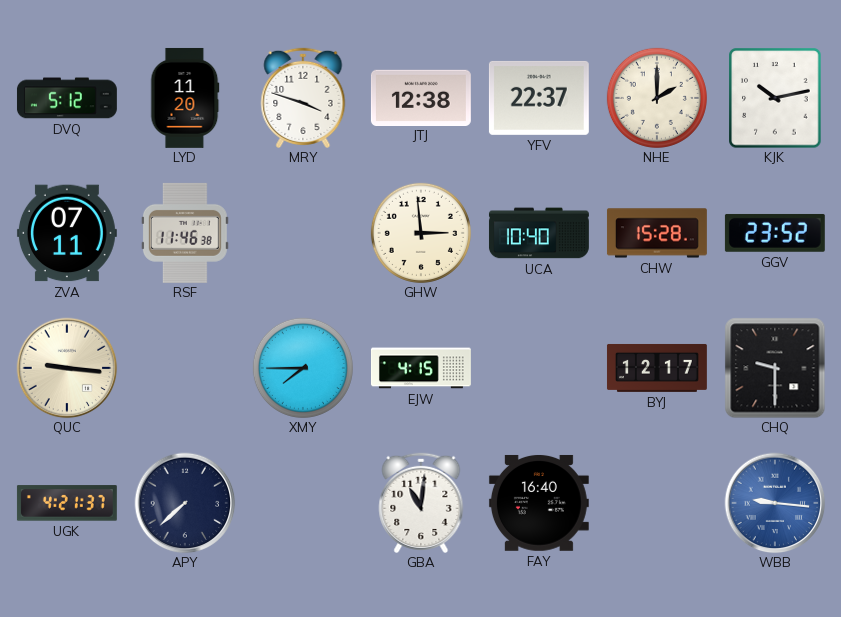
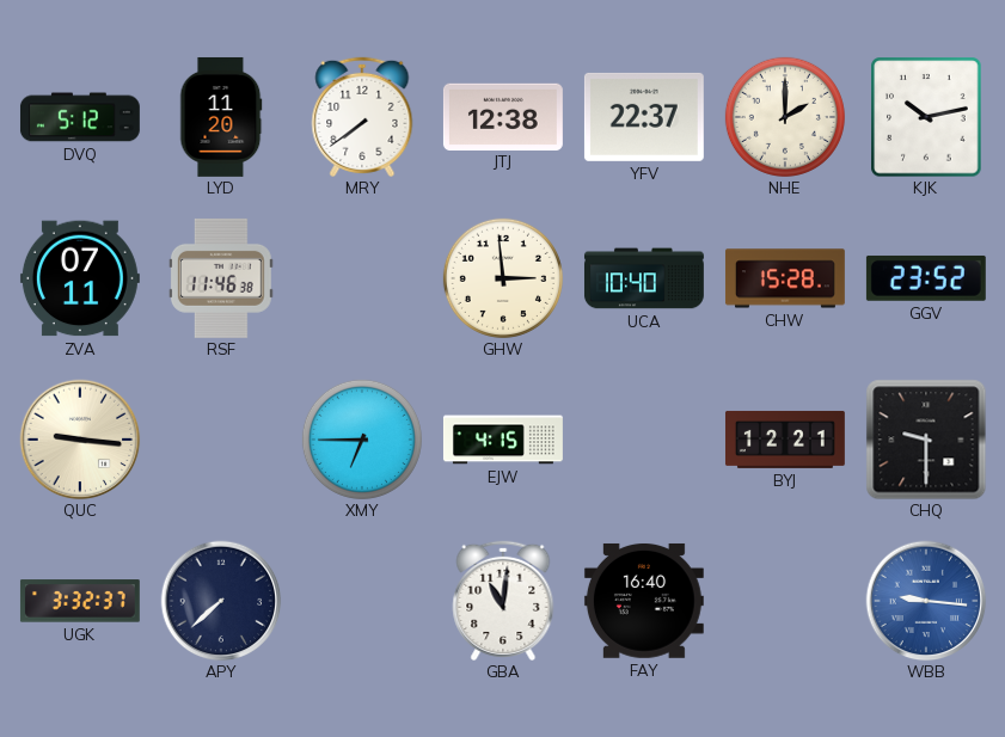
MRY: 3:48 -> 7:39
XMY: 7:45 -> 6:45
BYJ: 12:17 -> 12:21
UGK: 4:21 -> 3:32
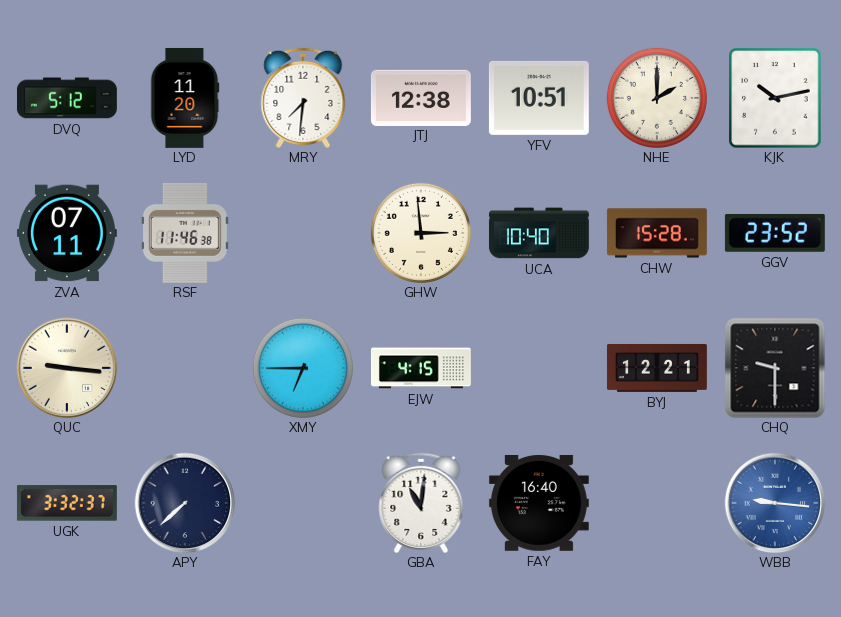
MRY: 7:39 -> 7:31
YFV: 22:37 -> 10:51
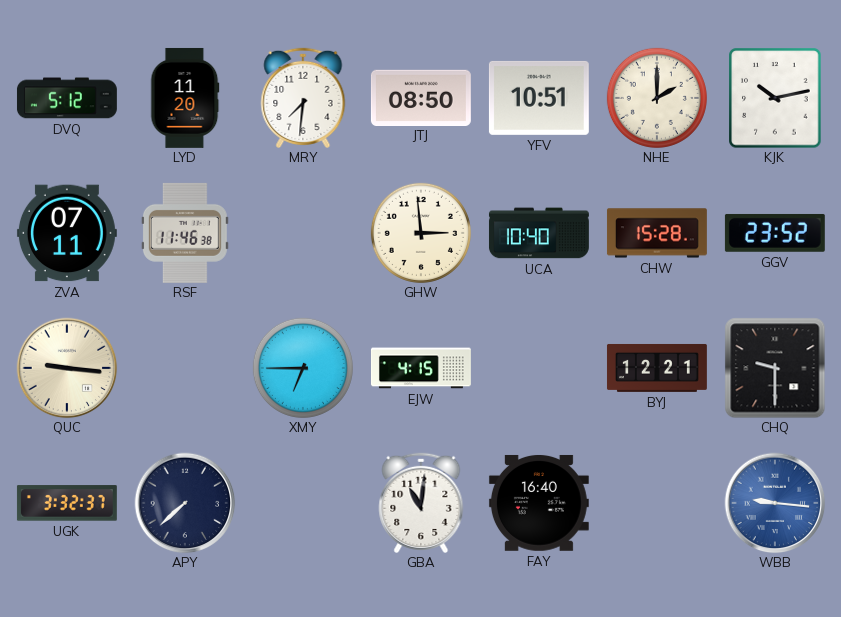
JTJ: 12:38 -> 08:50
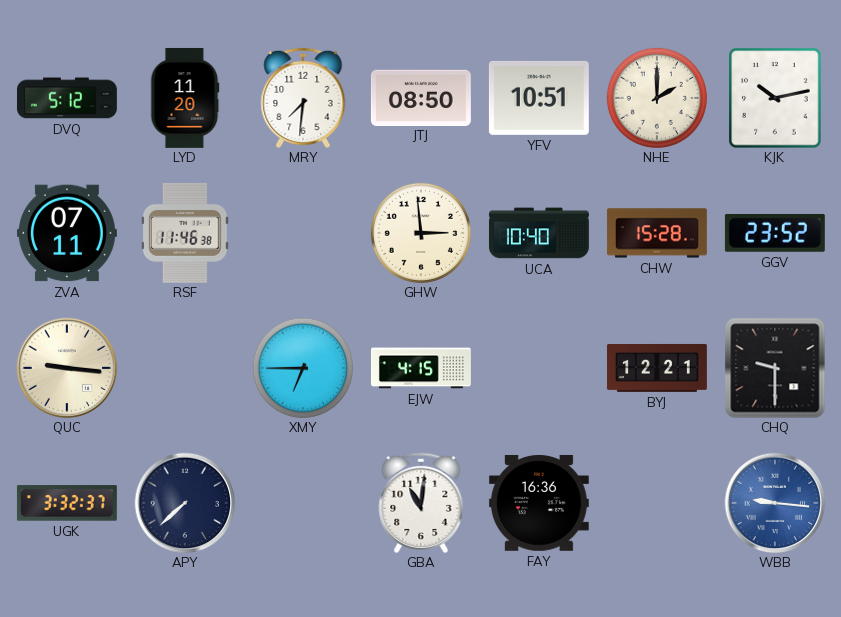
FAY: 16:40 -> 16:36
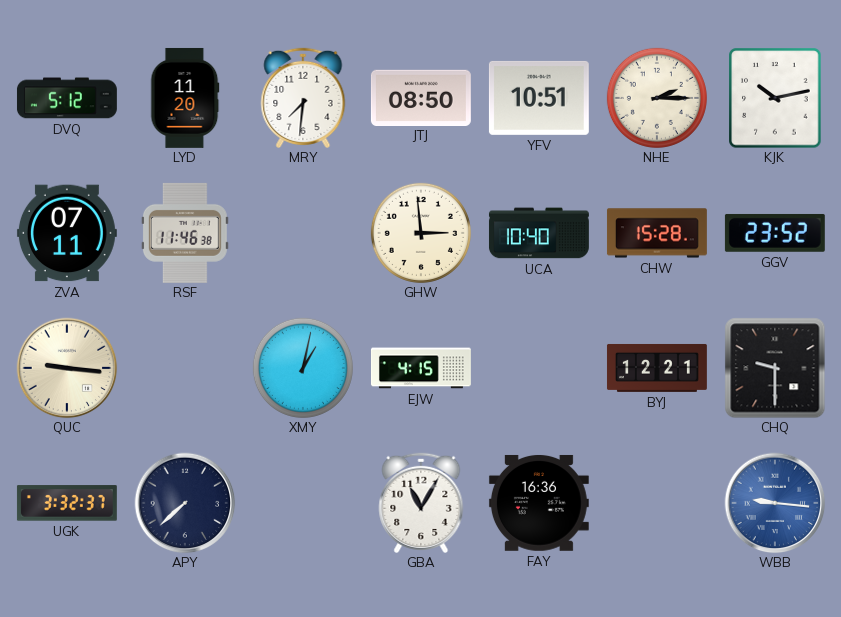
NHE: 2:00 -> 2:15
XMY: 6:45 -> 1:02
GBA: 11:01 -> 11:05
